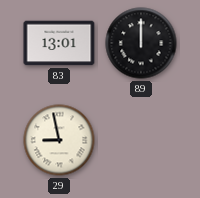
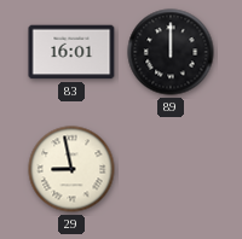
83: 13:01 -> 16:01
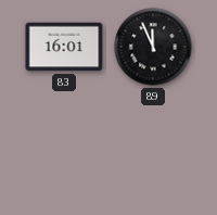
89: 12:00 -> 11:56
29: 8:58 -> none
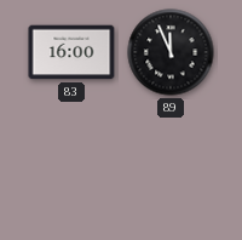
83: 16:01 -> 16:00
